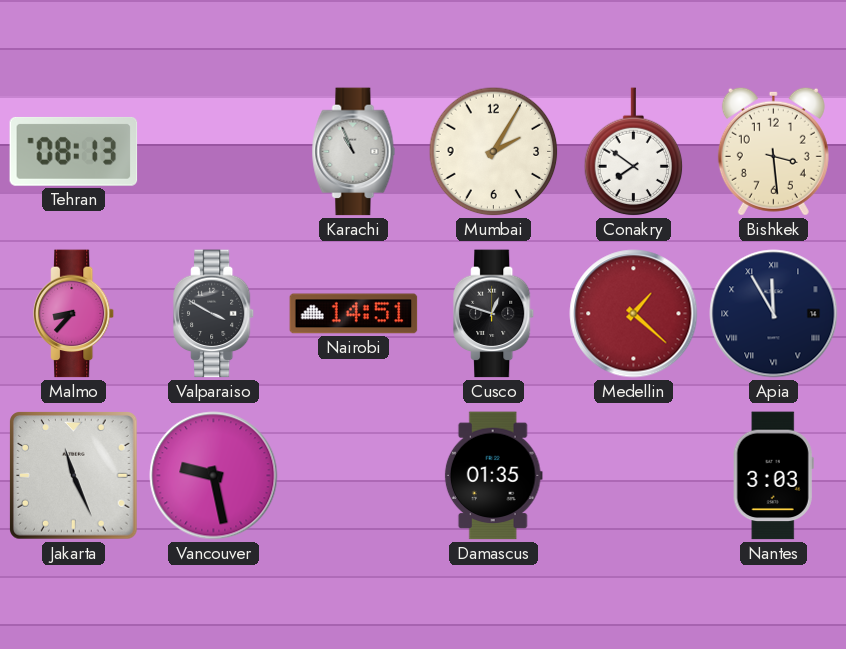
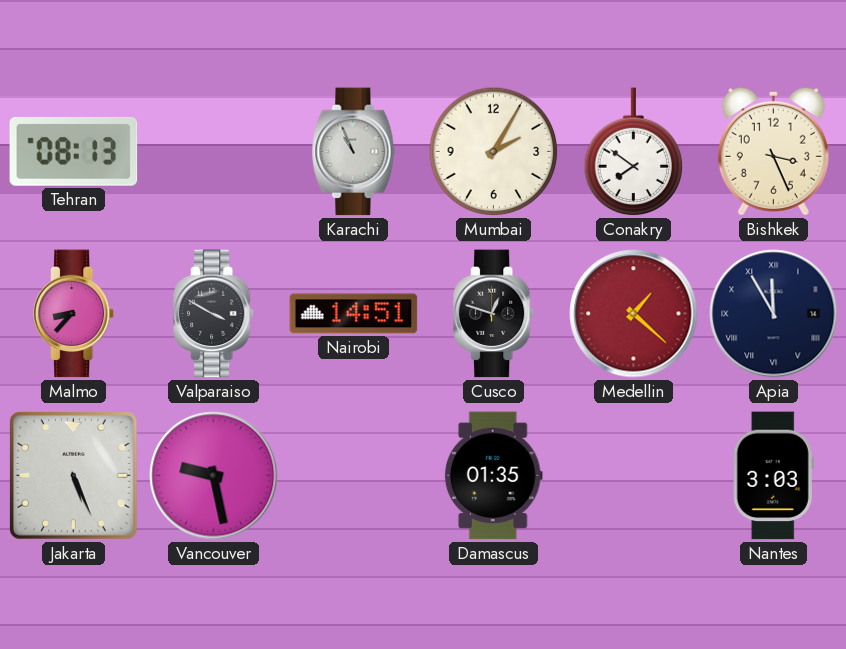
Bishkek: 3:29 -> 3:26
Jakarta: 11:26 -> 5:26
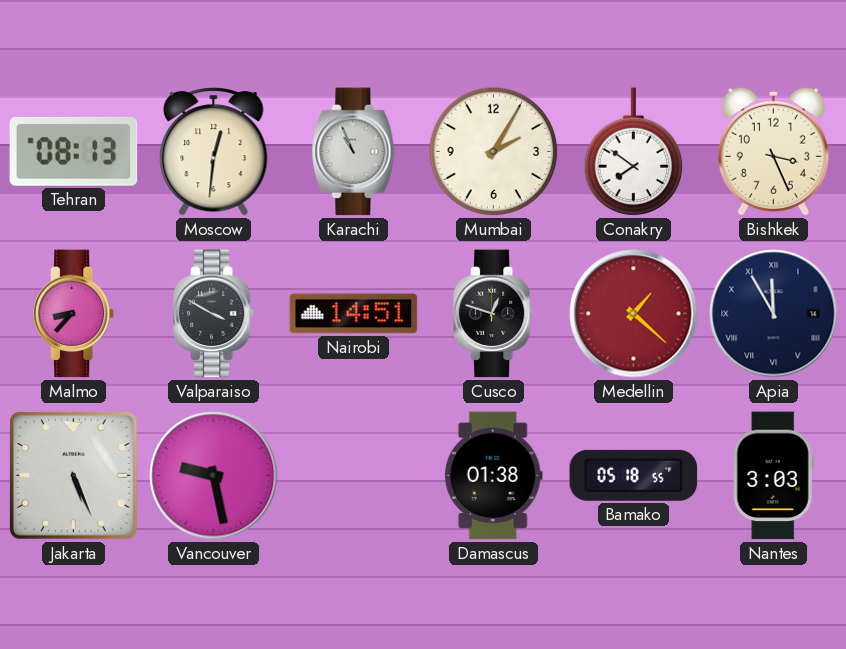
Moscow: none -> 12:31
Damascus: 01:35 -> 01:38
Bamako: none -> 05:18
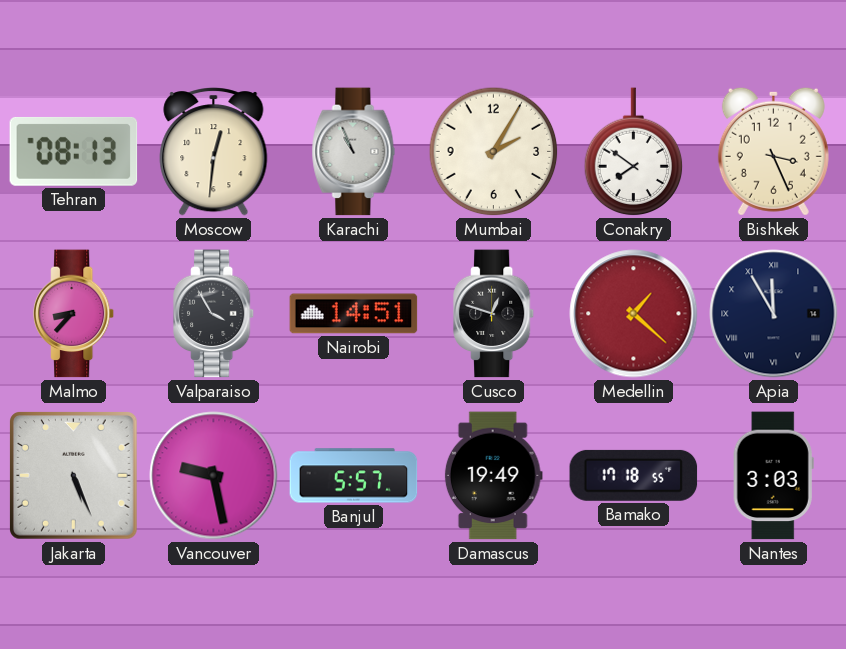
Valparaiso: 3:50 -> 3:55
Banjul: none -> 5:57
Damascus: 01:38 -> 19:49
Bamako: 05:18 -> 17:18
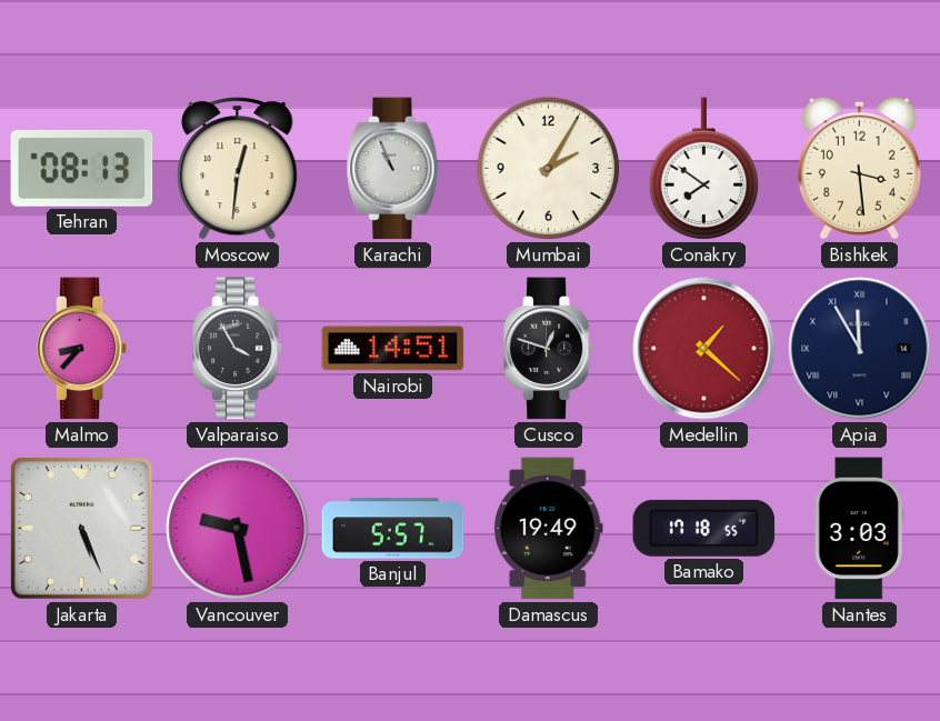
Bishkek: 3:26 -> 3:29
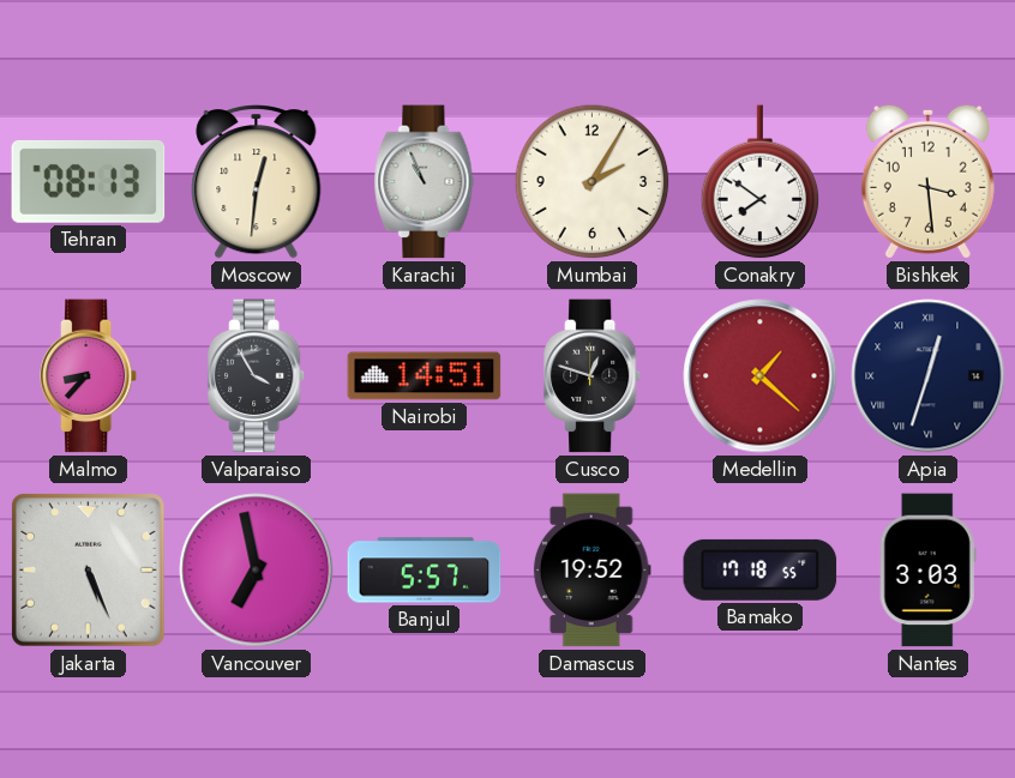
Apia: 11:55 -> 12:33
Vancouver: 9:28 -> 6:58
Damascus: 19:49 -> 19:52
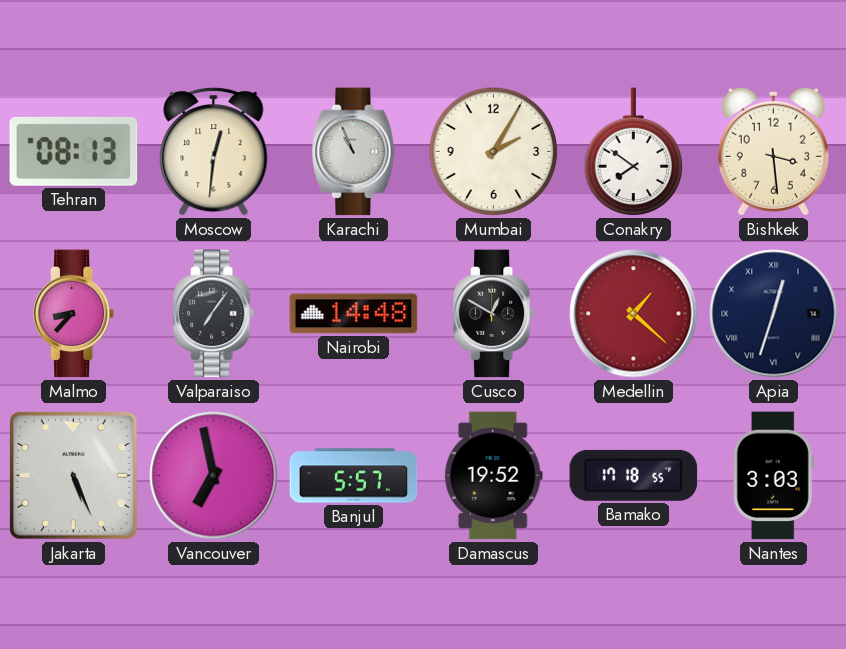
Valparaiso: 3:55 -> 7:06
Nairobi: 14:51 -> 14:48
Cusco: 12:48 -> 12:50
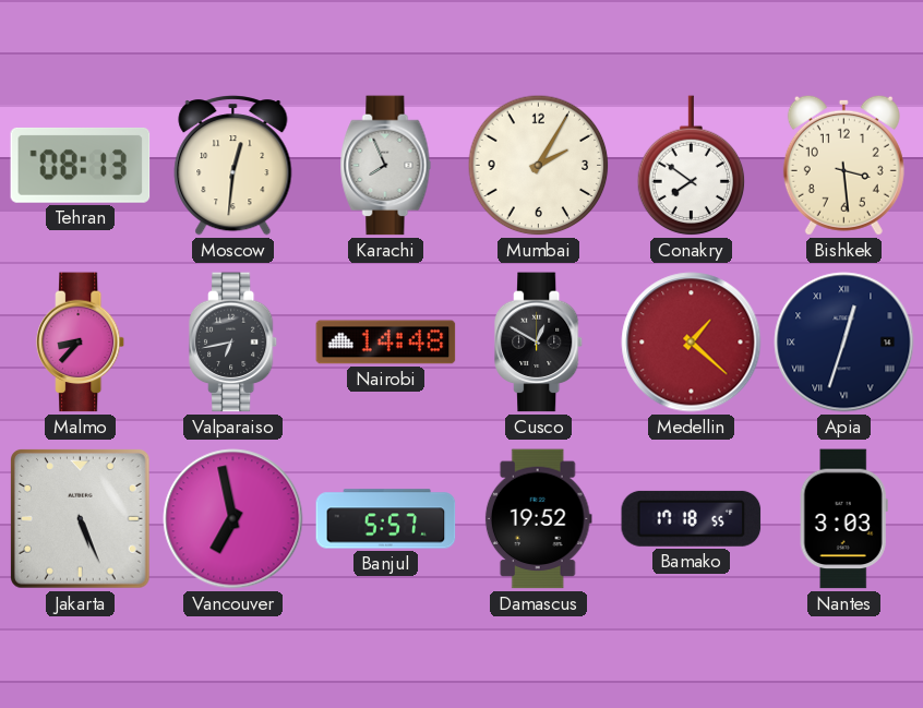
Karachi: 10:56 -> 7:56
Valparaiso: 7:06 -> 6:43
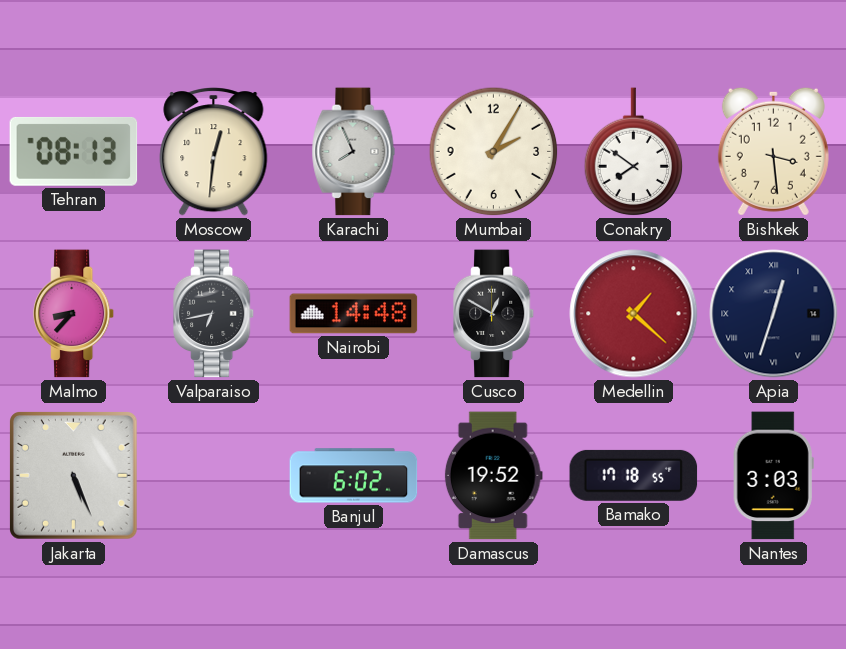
Vancouver: 6:58 -> none
Banjul: 5:57 -> 6:02
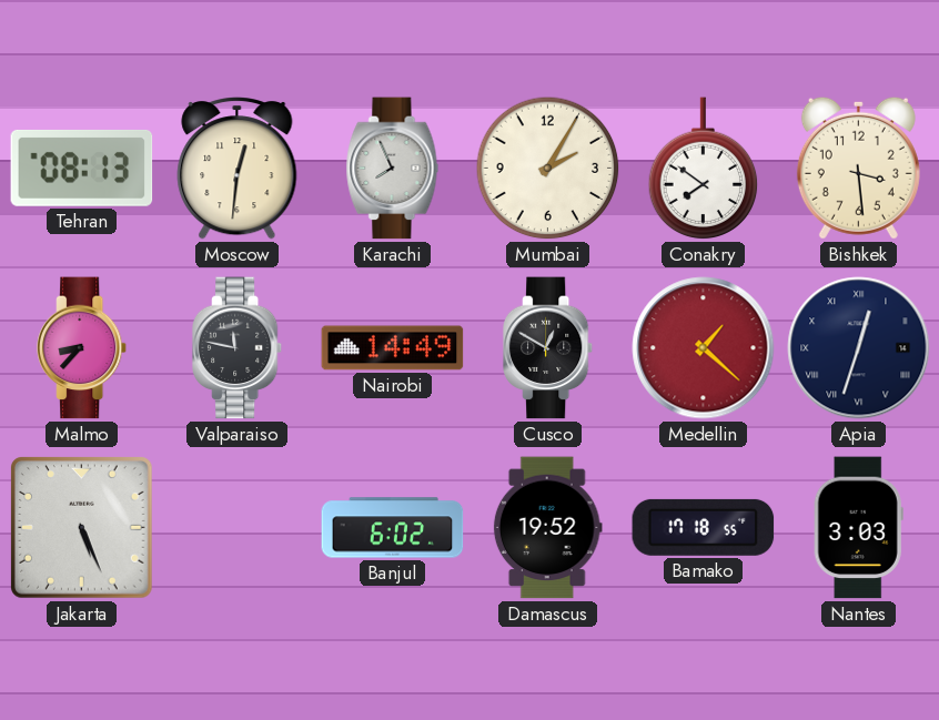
Valparaiso: 6:43 -> 11:47
Nairobi: 14:48 -> 14:49
